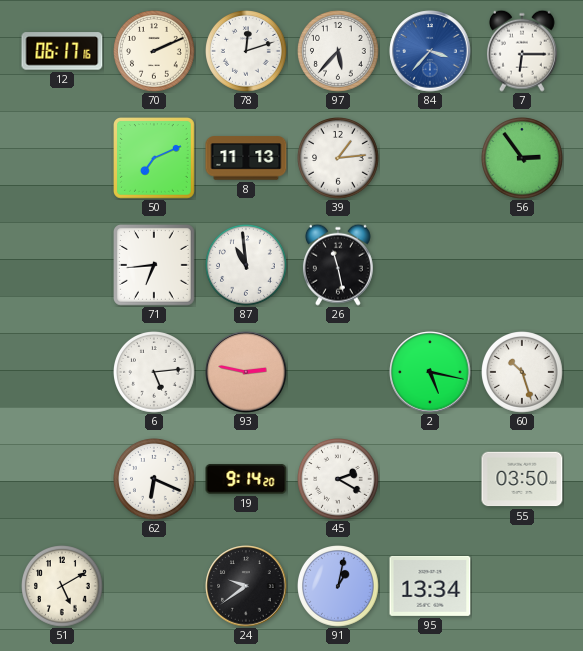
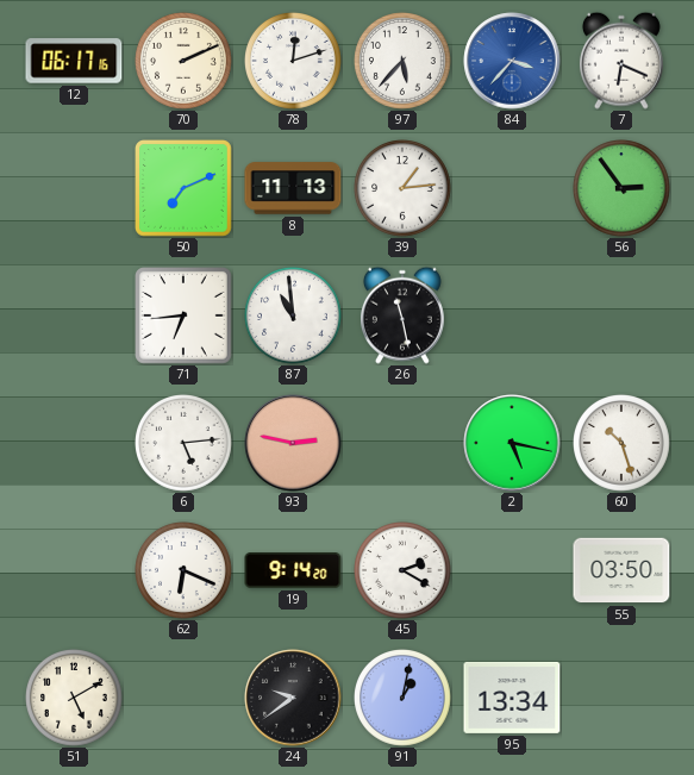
7: 6:15 -> 6:19
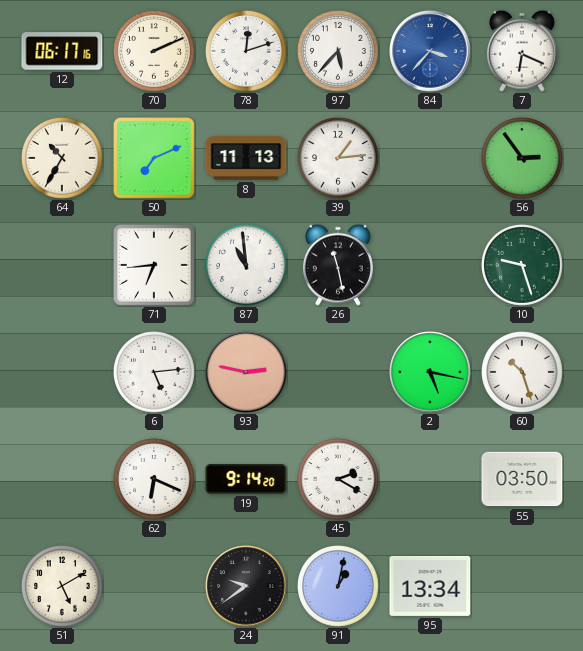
64: none -> 10:35
10: none -> 9:27
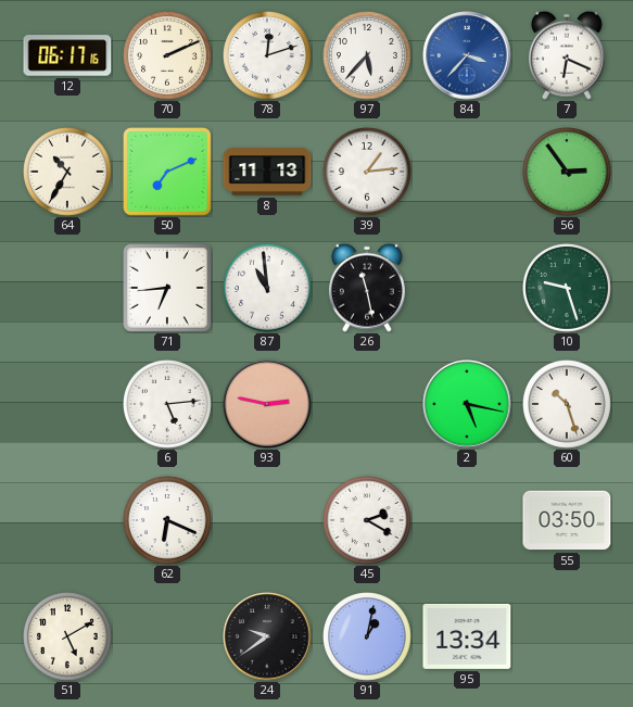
19: 9:14 -> none
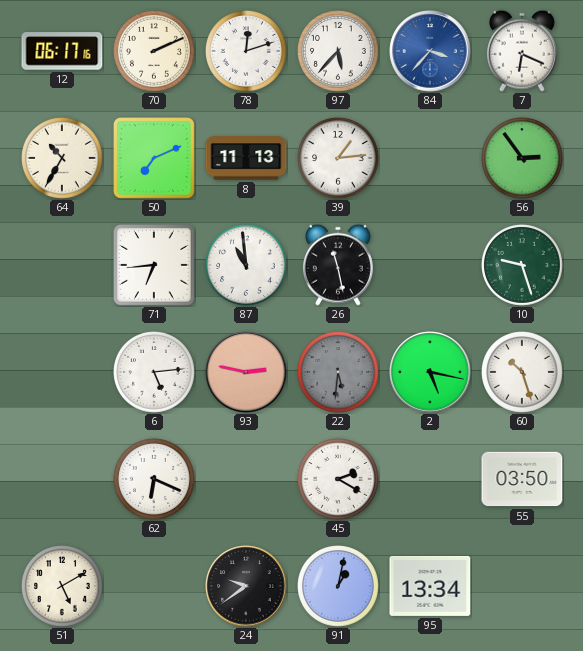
22: none -> 5:31
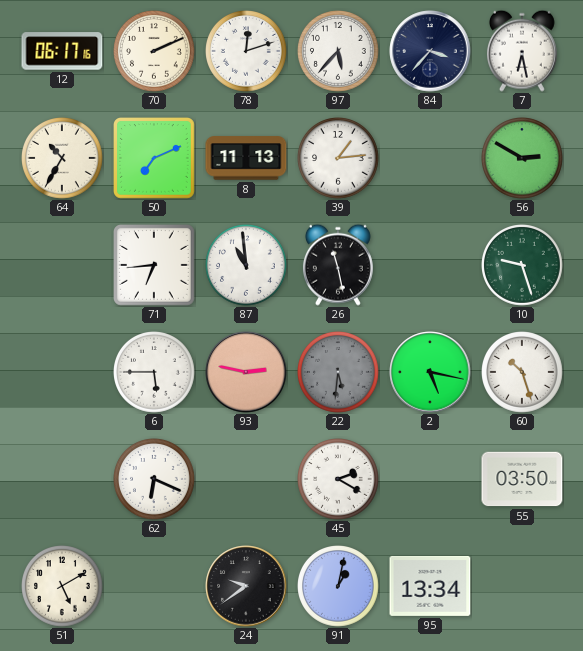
84 dial: blue -> navy
7: 6:19 -> 6:28
56: 2:54 -> 2:50
6: 5:14 -> 5:45
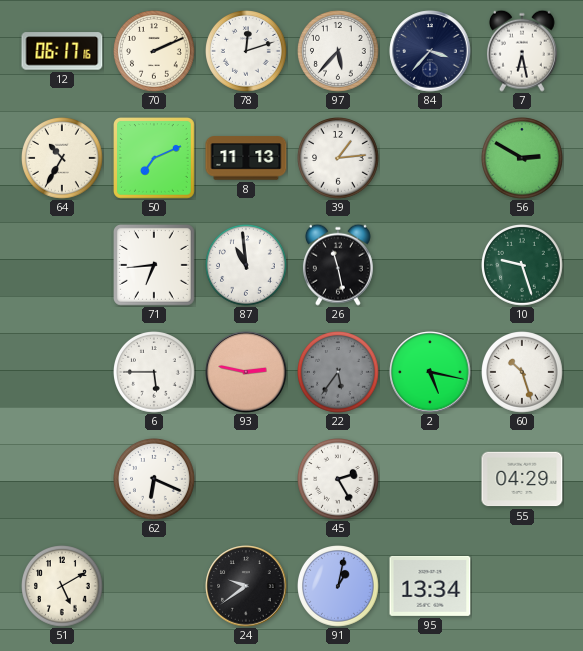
22: 5:31 -> 5:36
45: 2:20 -> 2:25
55: 03:50 -> 04:29
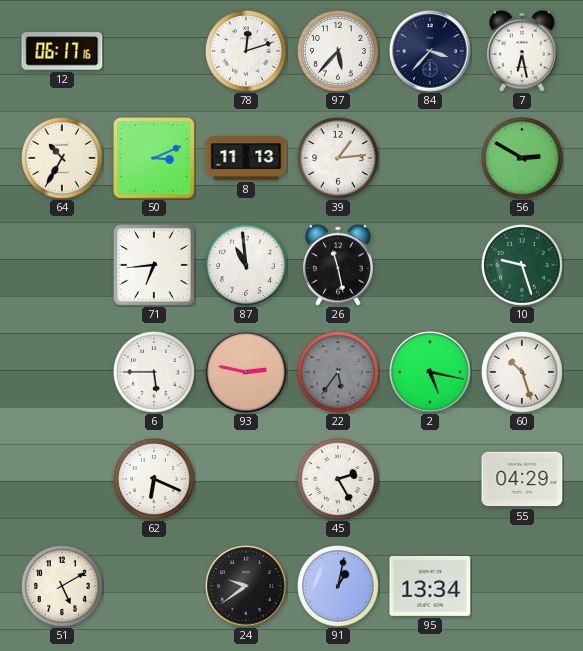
70: 2:11 -> none
50: 7:11 -> 3:11
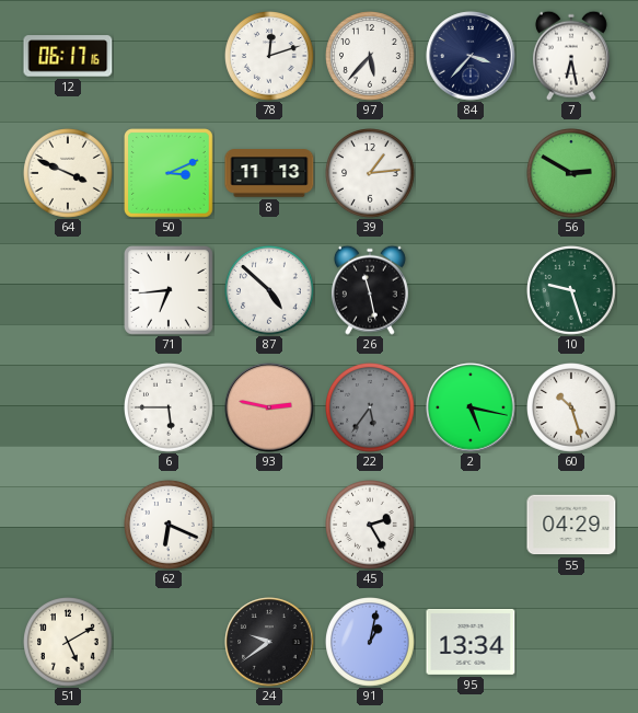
64: 10:35 -> 3:49
87: 10:59 -> 4:52
